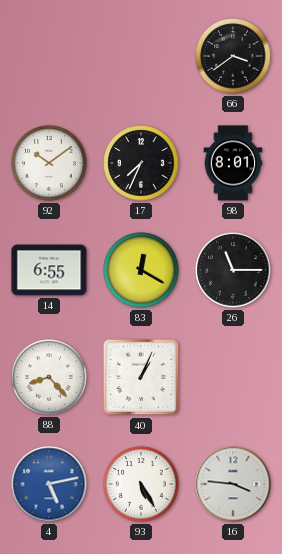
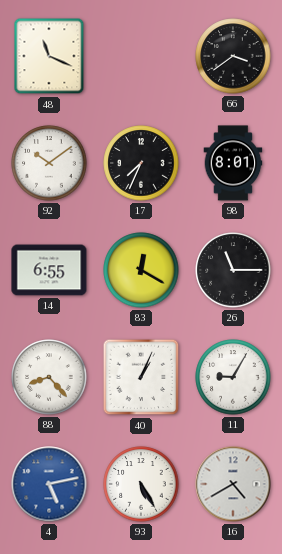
48: none -> 11:19
11: none -> 9:05
16: 3:46 -> 4:40
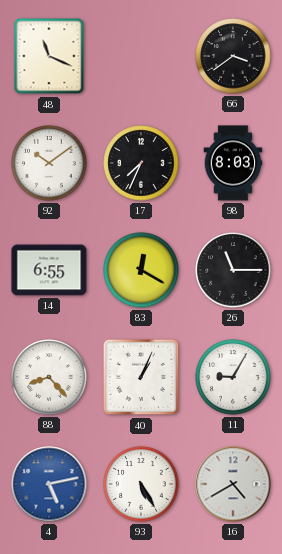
98: 8:01 -> 8:03
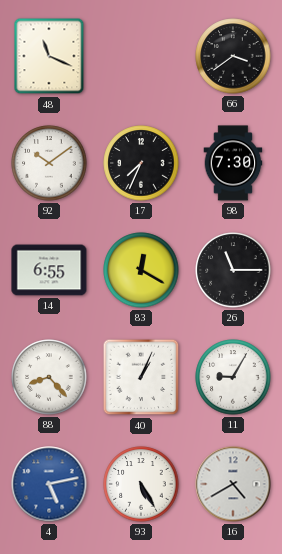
98: 8:03 -> 7:30
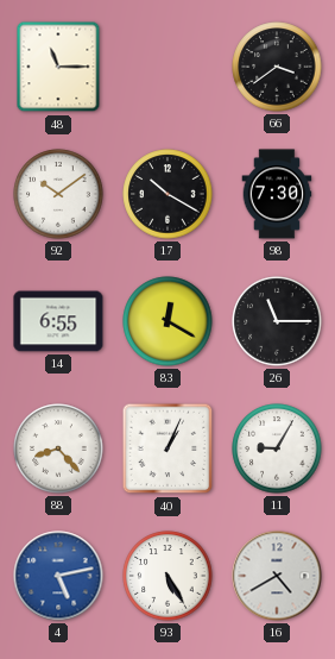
48: 11:19 -> 11:15
17: 7:34 -> 10:20
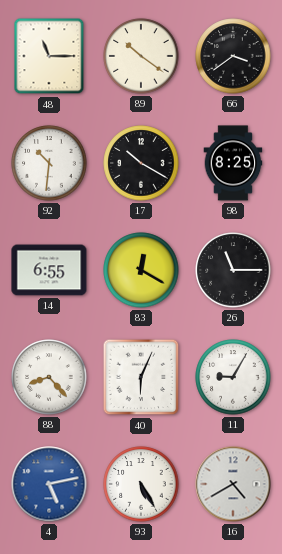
89: none -> 10:21
92: 10:09 -> 10:31
98: 7:30 -> 8:25
40: 1:04 -> 6:04
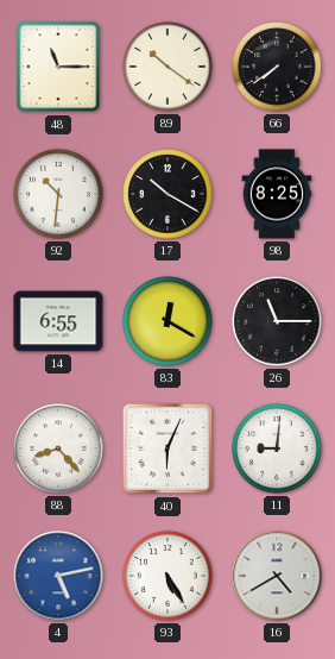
66: 3:39 -> 7:39
11: 9:05 -> 9:01
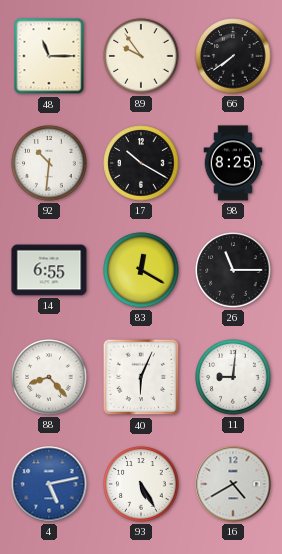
89: 10:21 -> 9:54
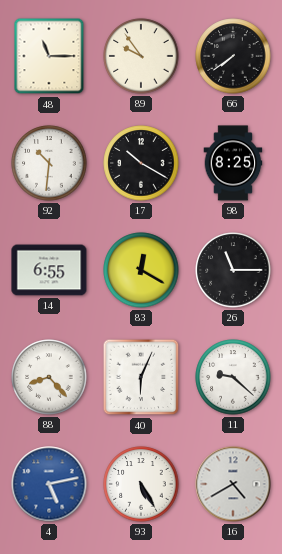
11: 9:01 -> 9:22
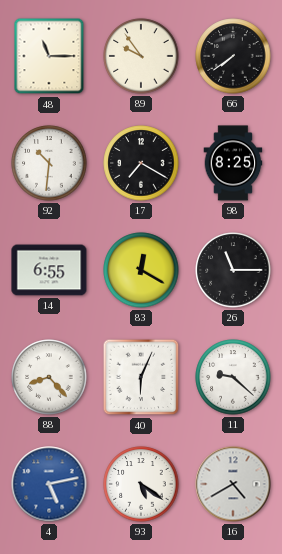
17: 10:20 -> 7:20
93: 5:25 -> 5:21
